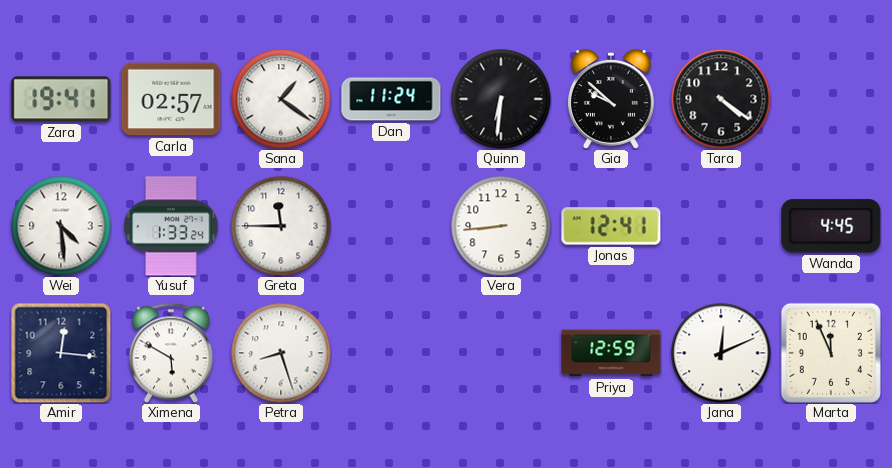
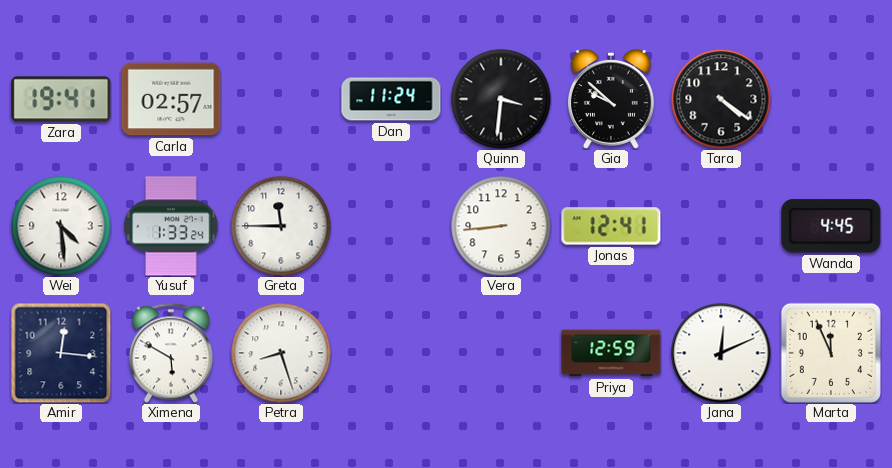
Sana: 1:21 -> none
Quinn: 6:31 -> 3:31
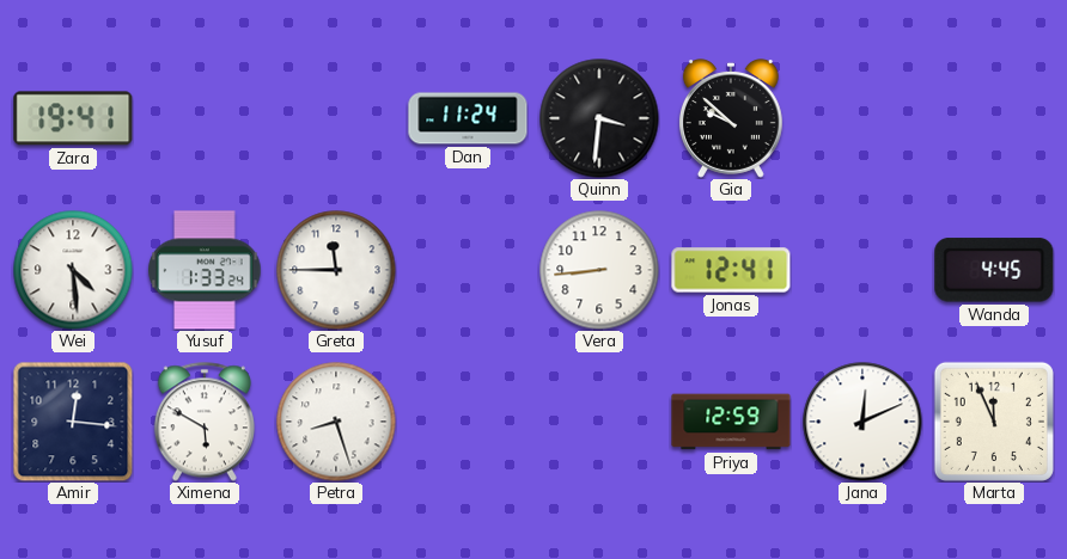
Carla: 02:57 -> none
Tara: 4:21 -> none
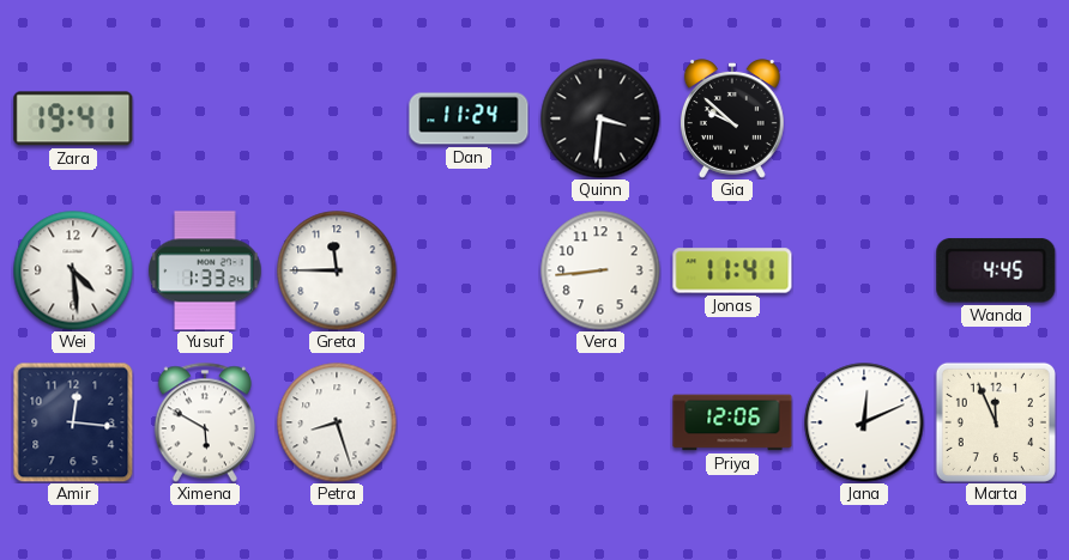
Jonas: 12:41 -> 11:41
Priya: 12:59 -> 12:06
